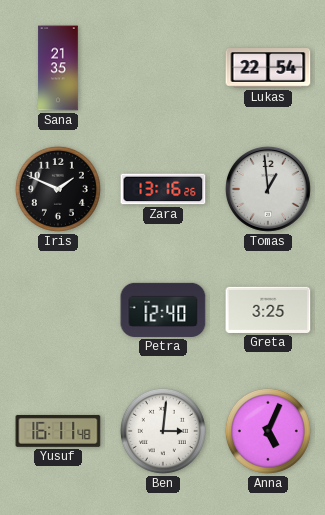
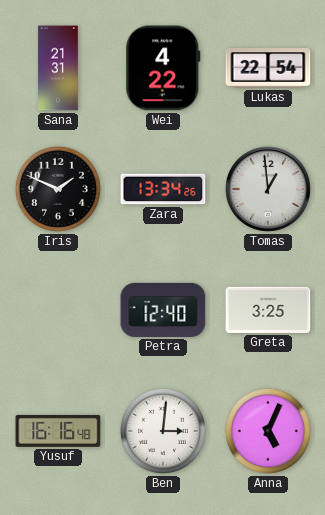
Sana: 21:35 -> 21:31
Wei: none -> 4:22
Zara: 13:16 -> 13:34
Yusuf: 16:11 -> 16:16
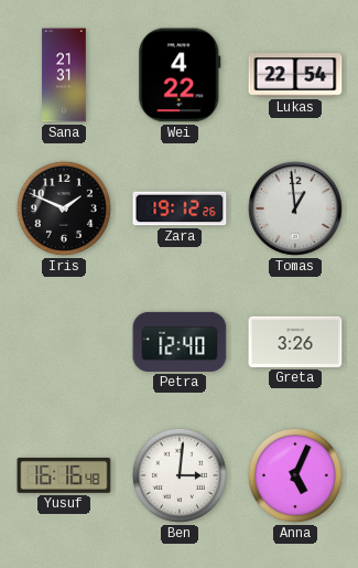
Zara: 13:34 -> 19:12
Greta: 3:25 -> 3:26
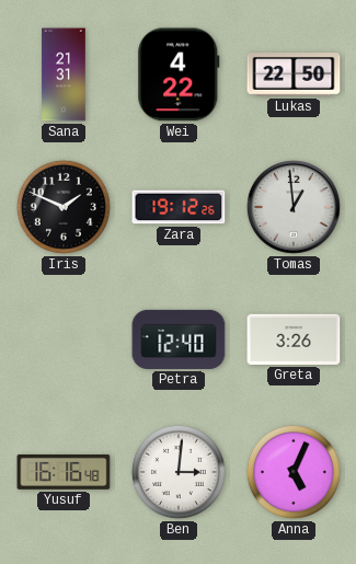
Lukas: 22:54 -> 22:50
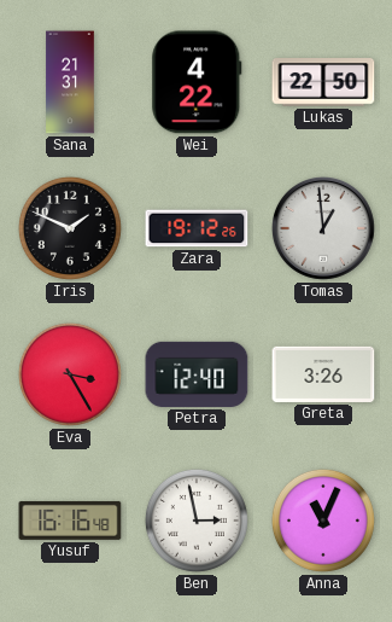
Eva: none -> 3:25
Ben: 3:01 -> 2:58
Anna: 5:04 -> 11:04
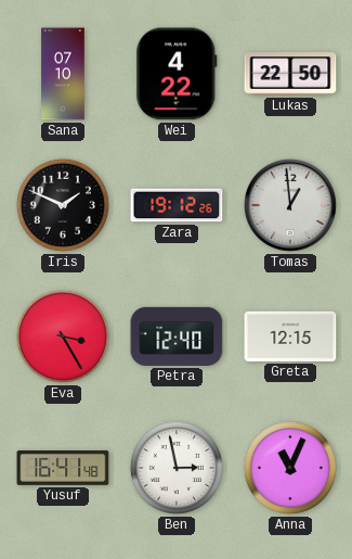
Sana: 21:31 -> 07:10
Greta: 3:26 -> 12:15
Yusuf: 16:16 -> 16:41
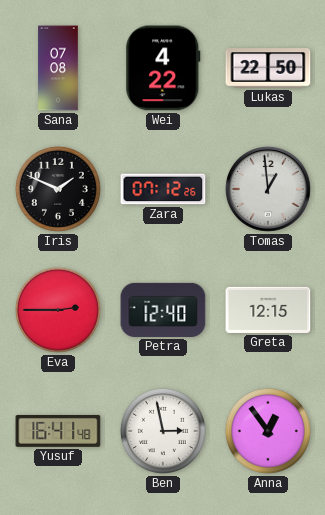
Sana: 07:10 -> 07:08
Zara: 19:12 -> 07:12
Eva: 3:25 -> 2:45
Anna: 11:04 -> 12:54
